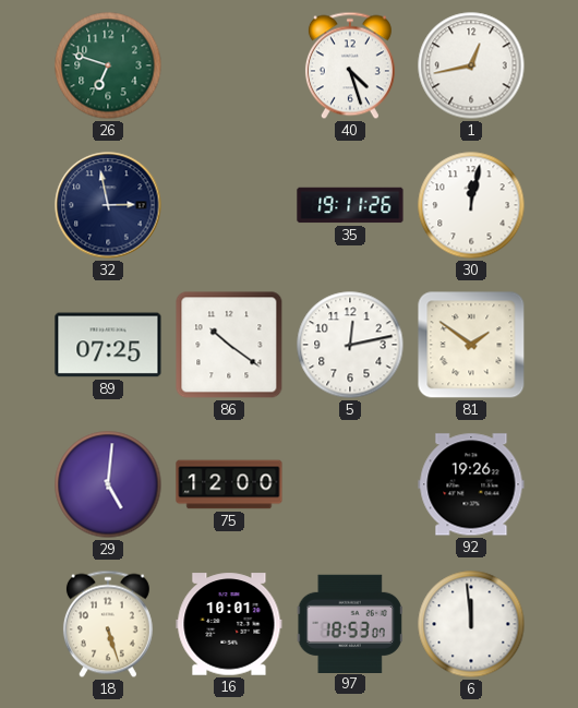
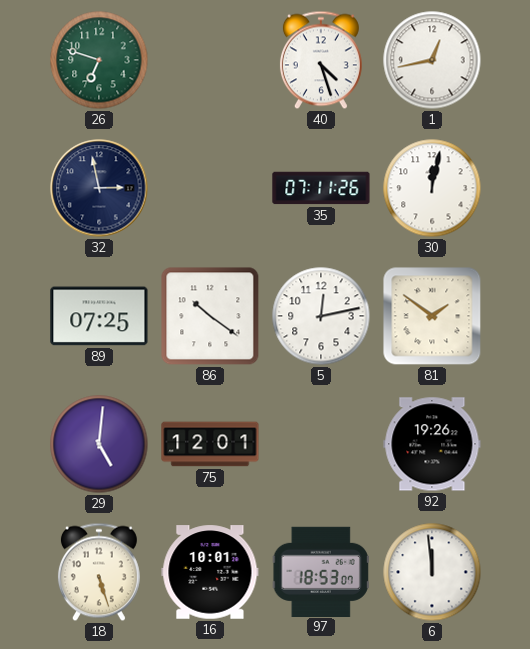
35: 19:11 -> 07:11
75: 12:00 -> 12:01
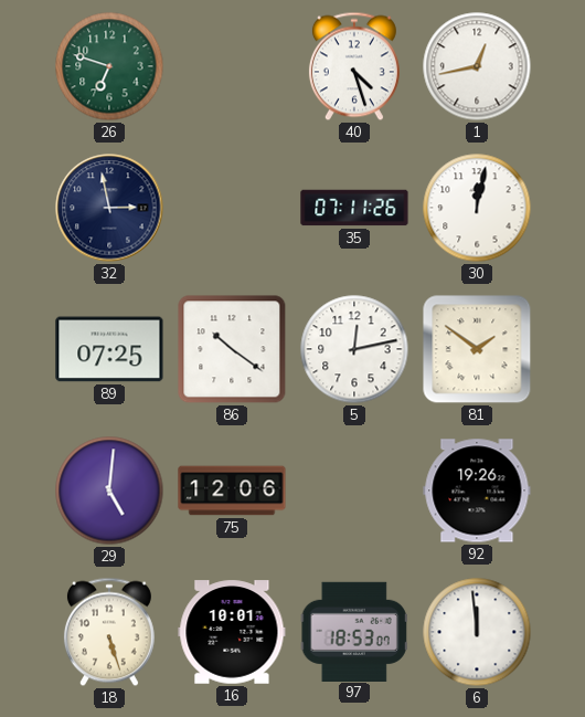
75: 12:01 -> 12:06
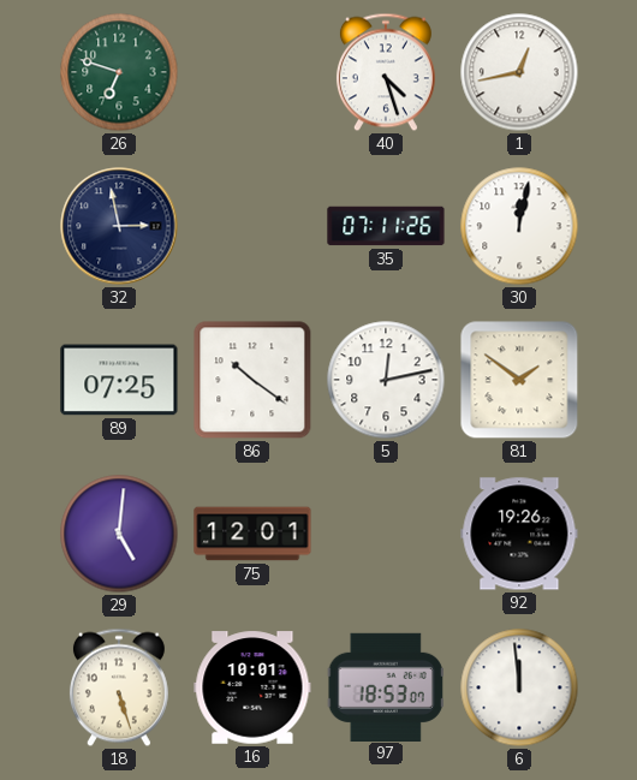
75: 12:06 -> 12:01
